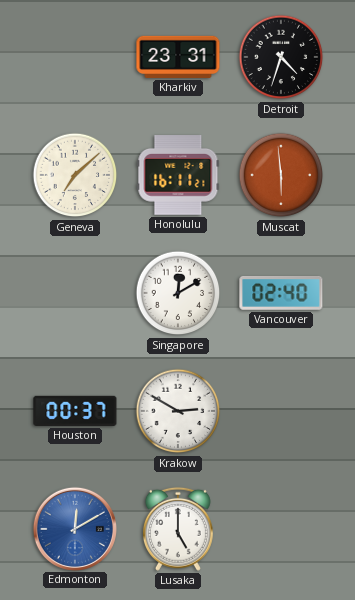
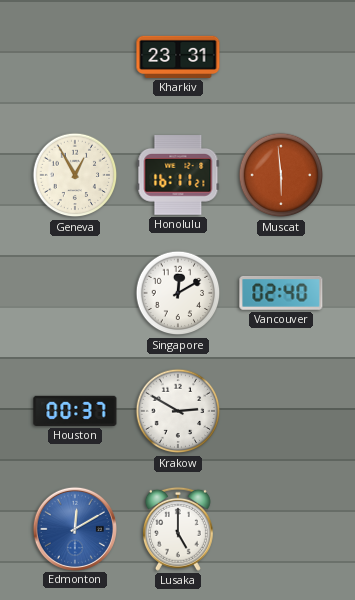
Detroit: 4:33 -> none
Geneva: 7:08 -> 12:55
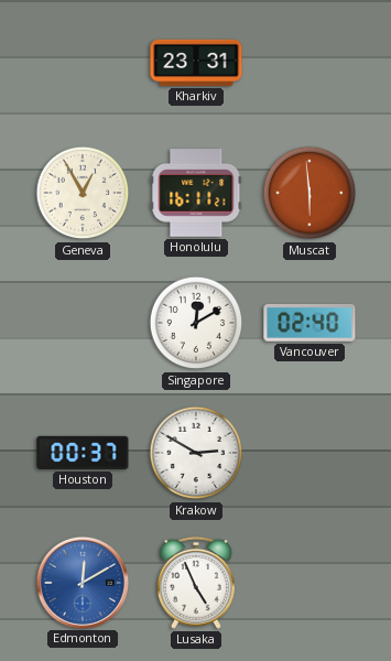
Lusaka: 5:00 -> 4:56
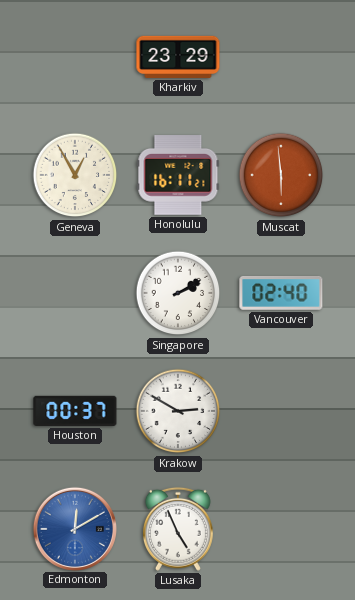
Kharkiv: 23:31 -> 23:29
Singapore: 12:10 -> 2:10
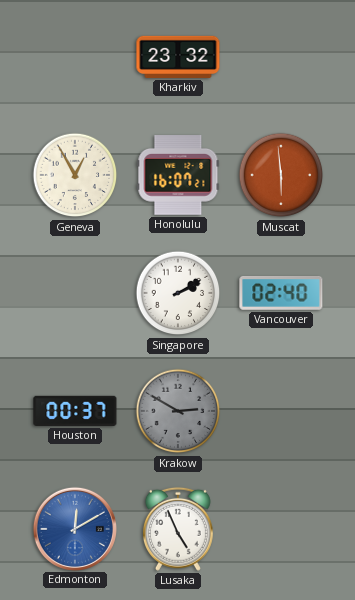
Kharkiv: 23:29 -> 23:32
Honolulu: 16:11 -> 16:07
Krakow dial: white -> grey
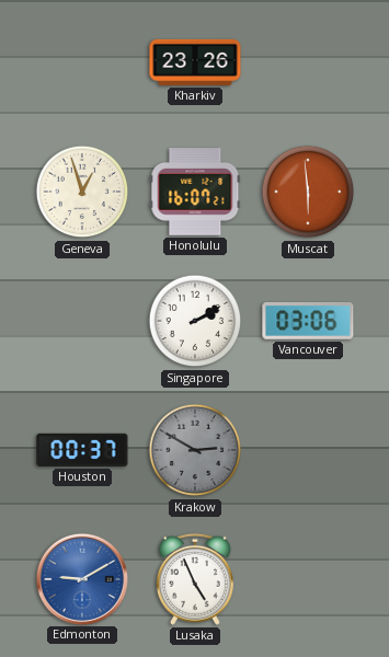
Kharkiv: 23:32 -> 23:26
Geneva: 12:55 -> 12:57
Vancouver: 02:40 -> 03:06
Edmonton: 12:10 -> 9:10
